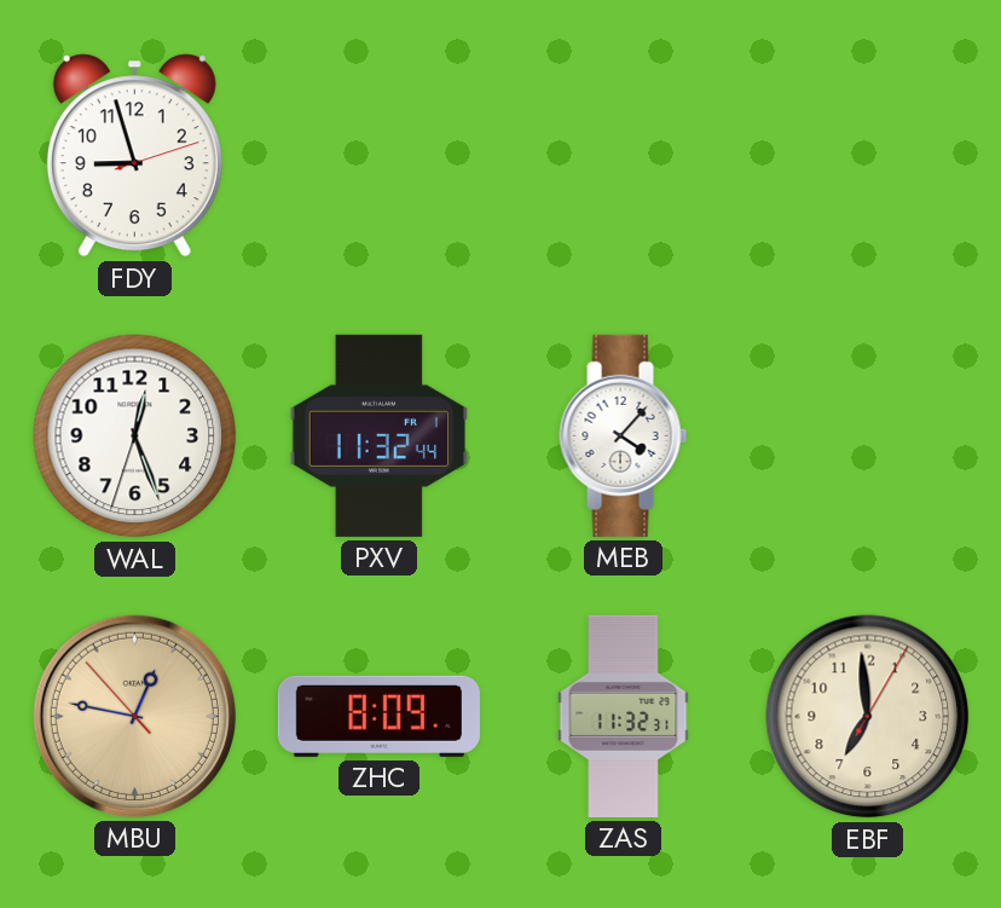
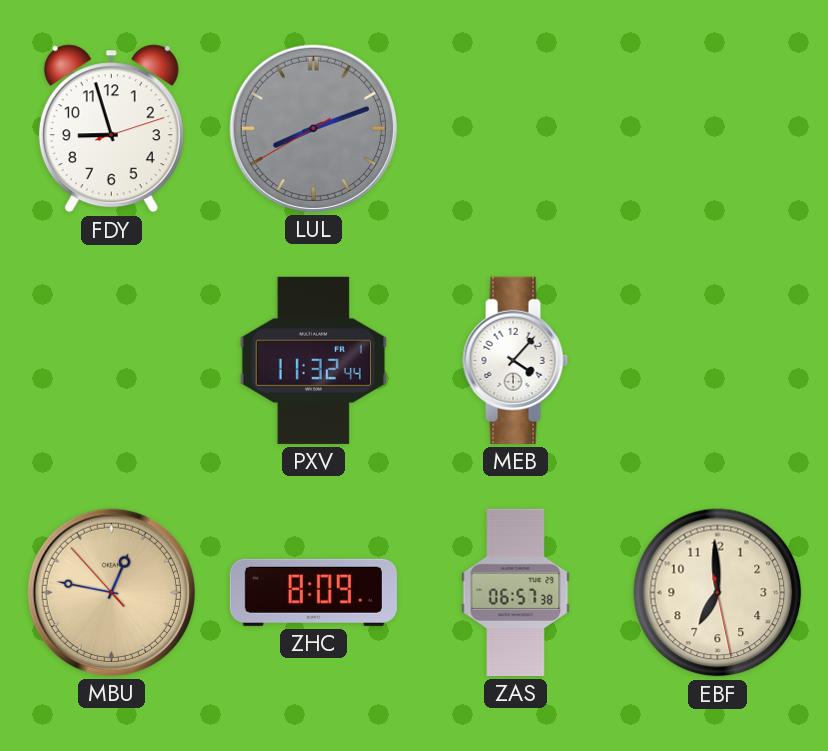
LUL: none -> 8:11
WAL: 12:26 -> none
ZAS: 11:32 -> 06:57
EBF: 6:59:05 -> 6:59:28
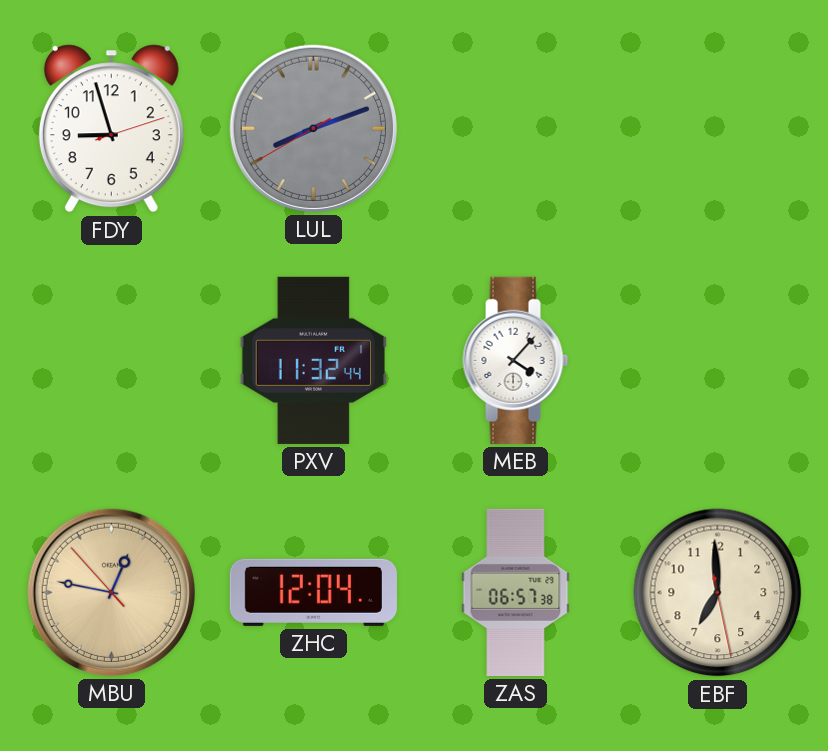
ZHC: 8:09 -> 12:04
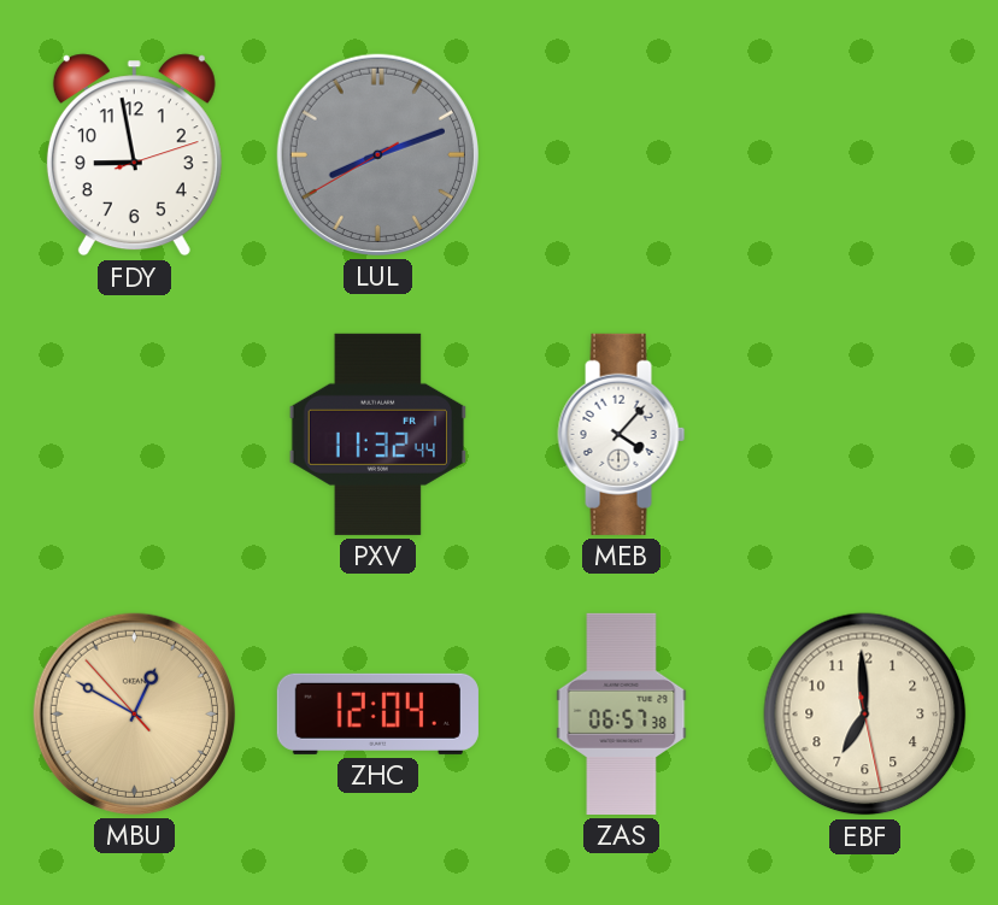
FDY: 8:57 -> 8:58
MBU: 12:46 -> 12:49
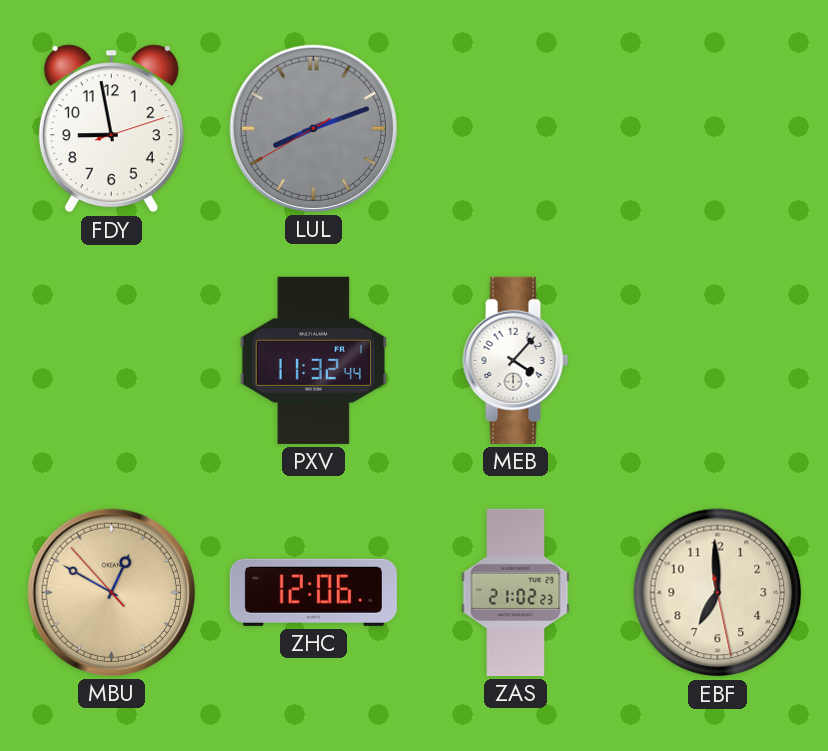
ZHC: 12:04 -> 12:06
ZAS: 06:57 -> 21:02
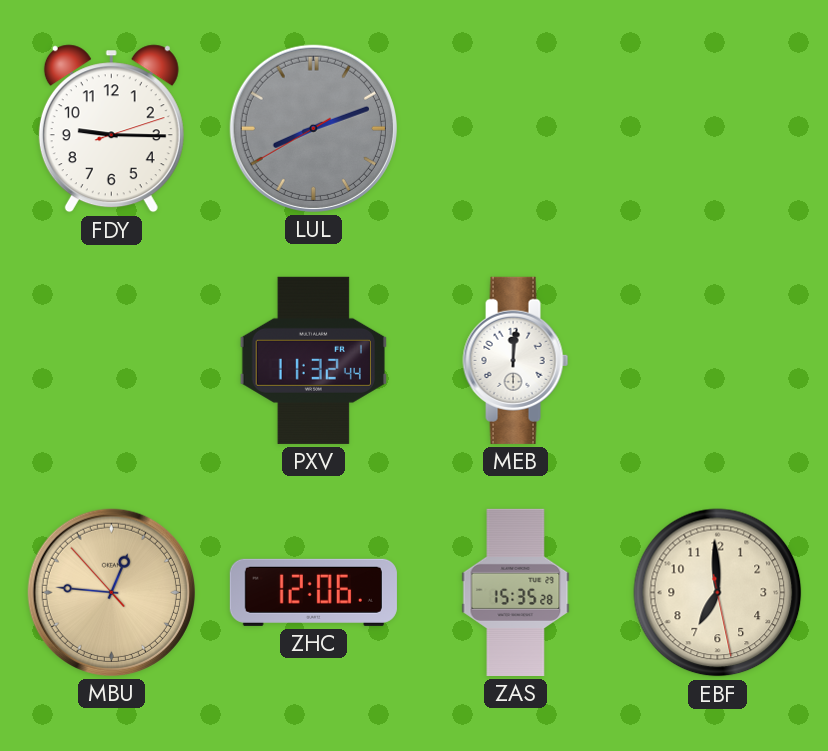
FDY: 8:58 -> 9:15
MEB: 4:07 -> 12:01
MBU: 12:49 -> 12:45
ZAS: 21:02 -> 15:35
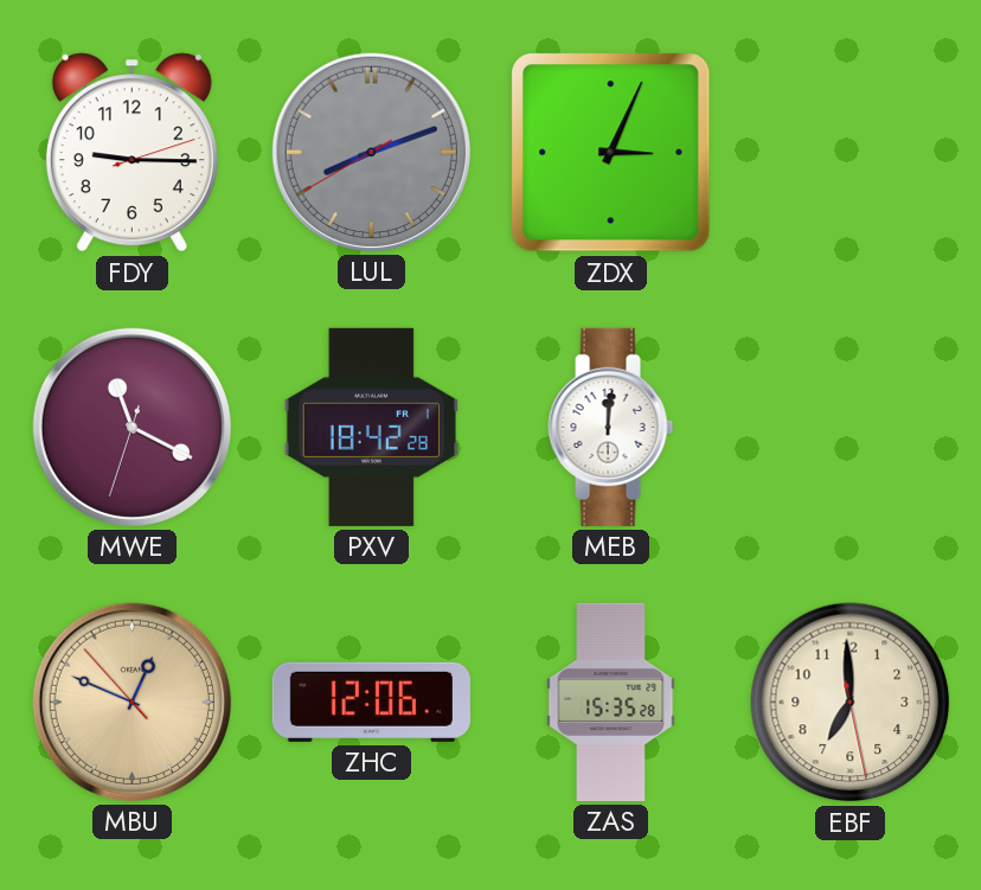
ZDX: none -> 3:04
MWE: none -> 11:19
PXV: 11:32 -> 18:42
MBU: 12:45 -> 12:48
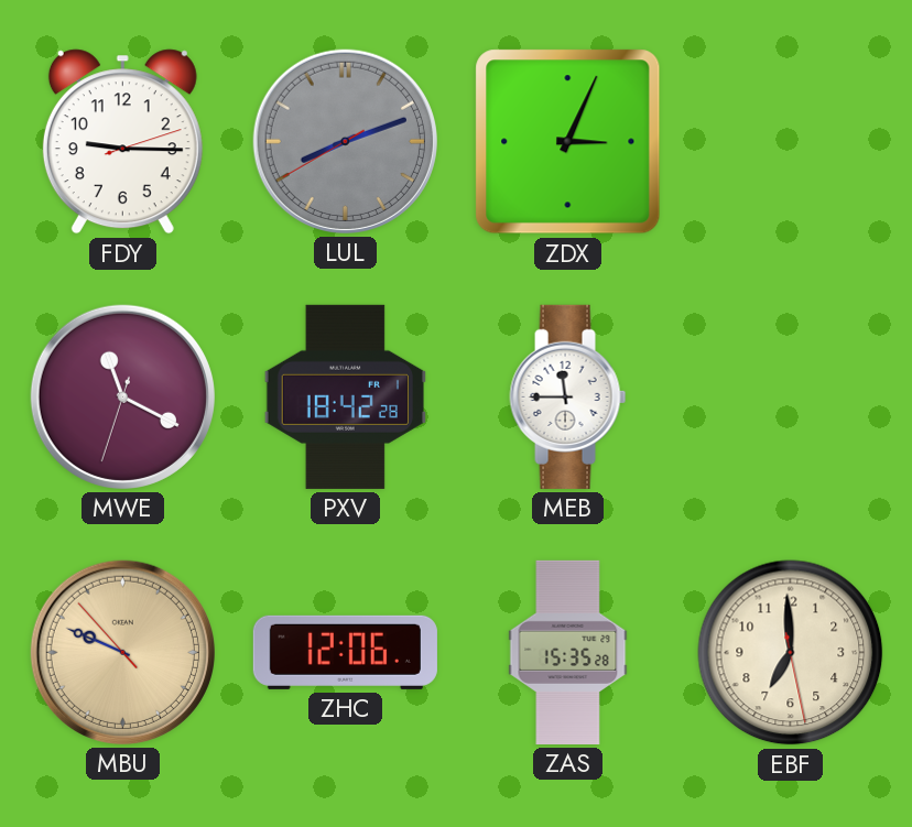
MEB: 12:01 -> 11:45
MBU: 12:48 -> 9:48
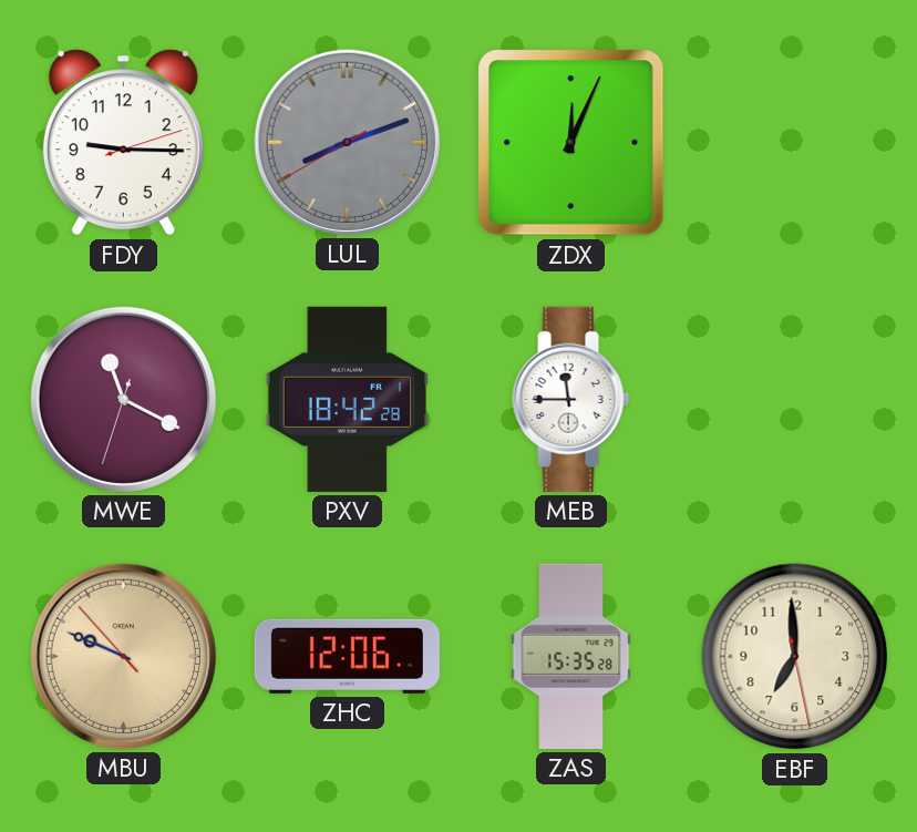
ZDX: 3:04 -> 12:04
